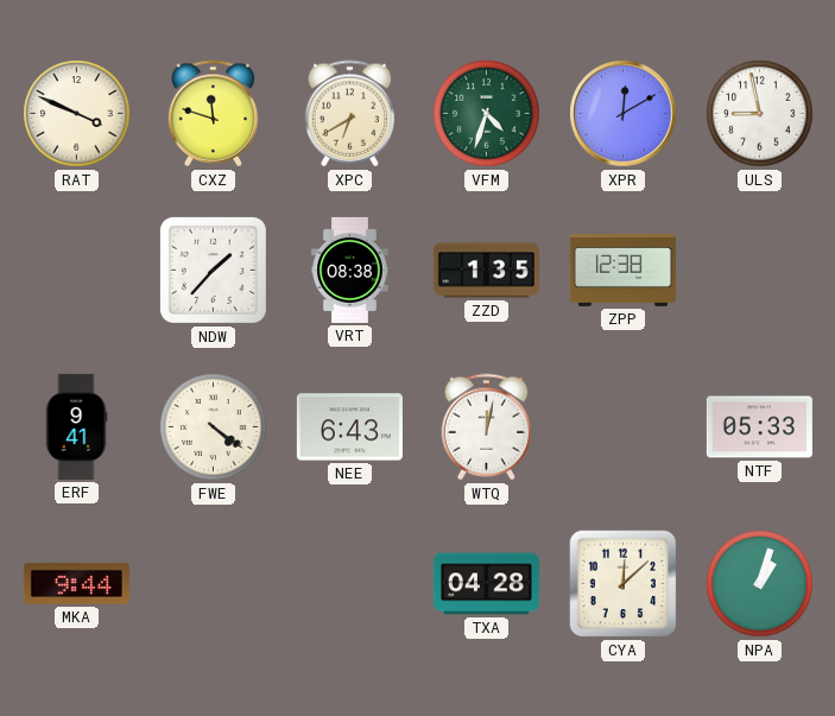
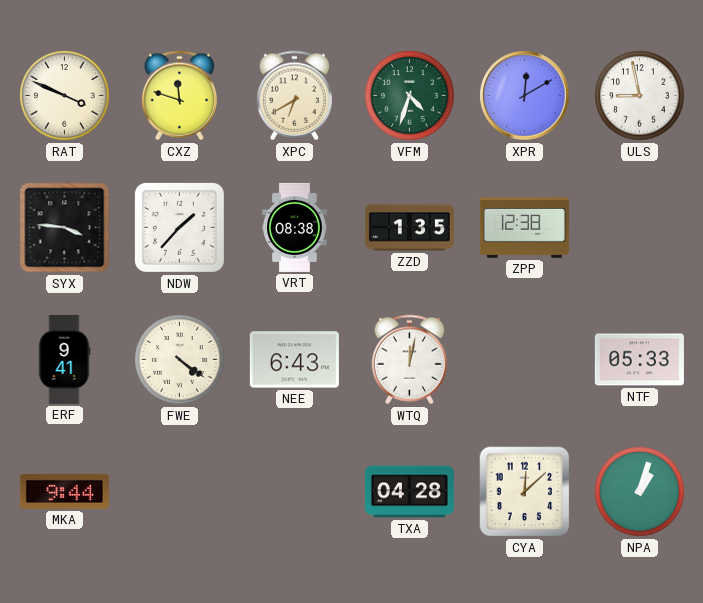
SYX: none -> 3:46
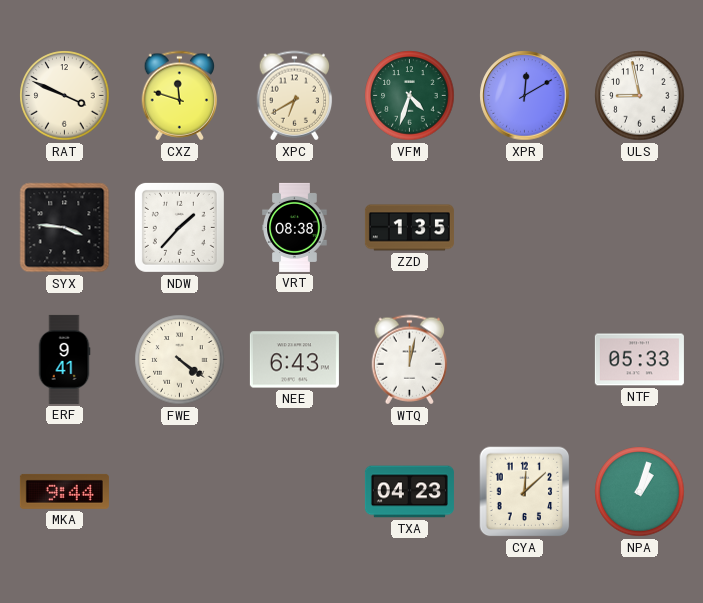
ZPP: 12:38 -> none
TXA: 04:28 -> 04:23
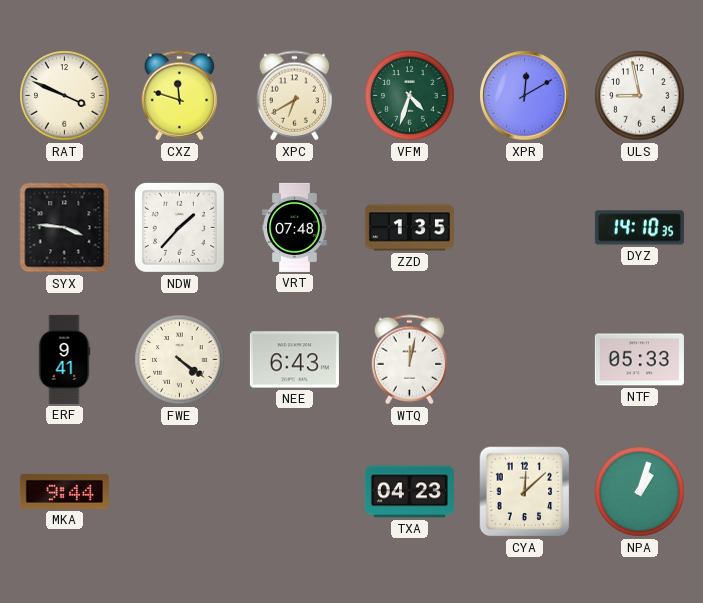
VRT: 08:38 -> 07:48
DYZ: none -> 14:10
